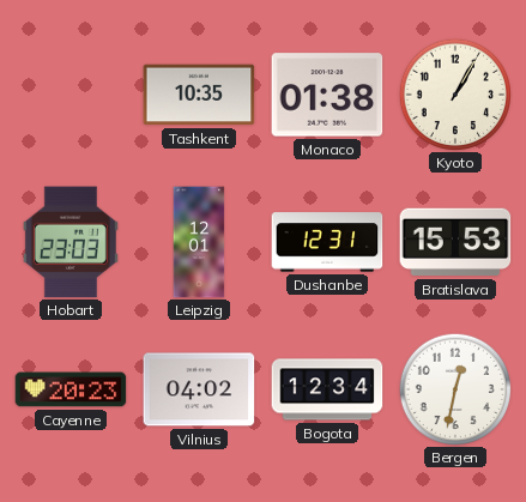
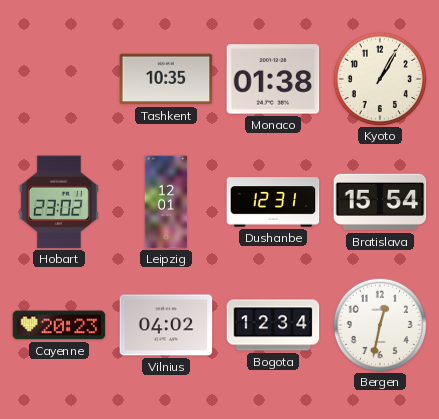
Hobart: 23:03 -> 23:02
Bratislava: 15:53 -> 15:54
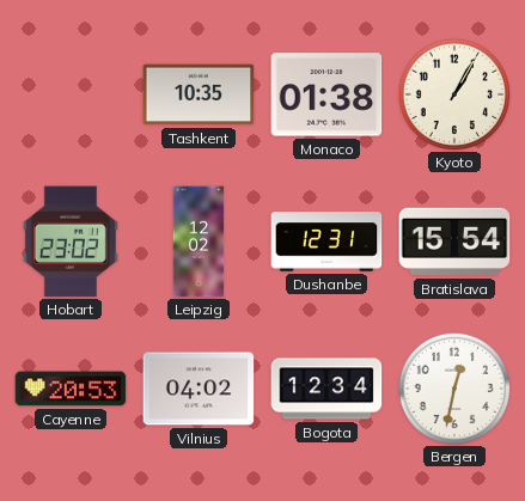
Leipzig: 12:01 -> 12:02
Cayenne: 20:23 -> 20:53
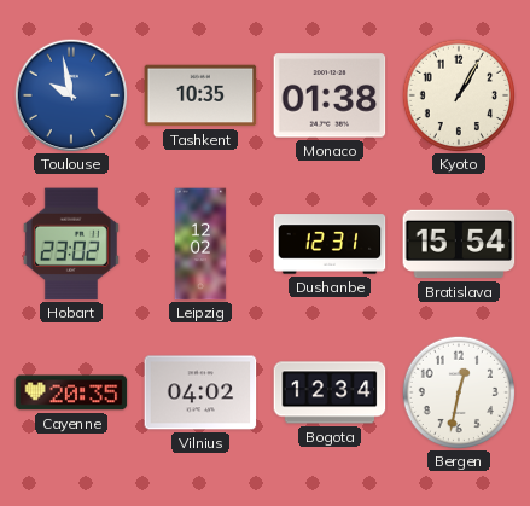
Toulouse: none -> 9:58
Cayenne: 20:53 -> 20:35
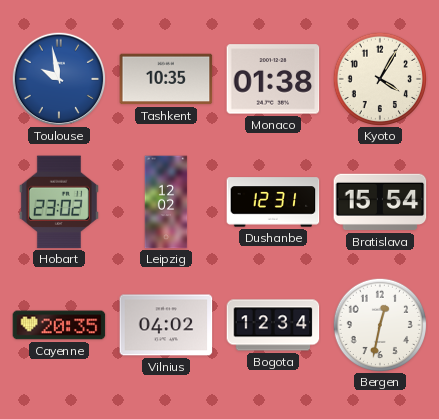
Kyoto: 1:05 -> 4:05
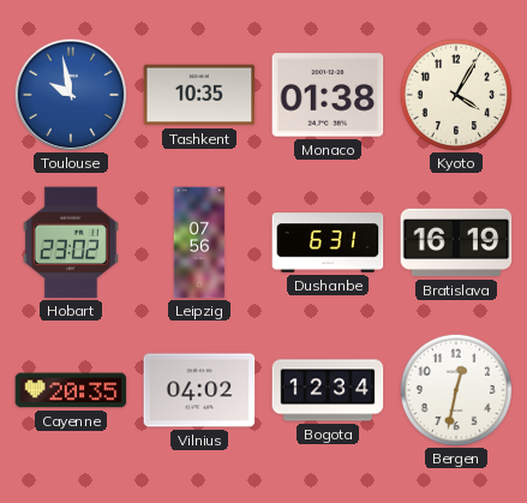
Leipzig: 12:02 -> 07:56
Dushanbe: 12:31 -> 6:31
Bratislava: 15:54 -> 16:19
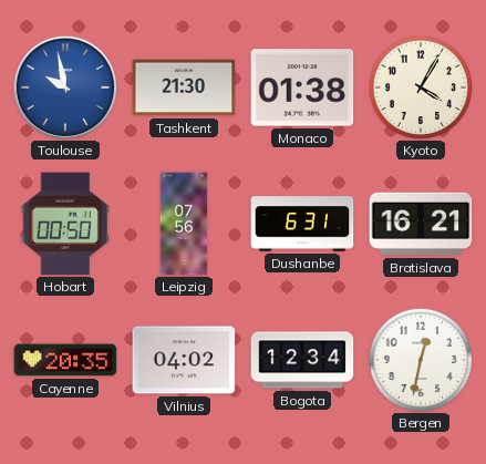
Tashkent: 10:35 -> 21:30
Hobart: 23:02 -> 00:50
Bratislava: 16:19 -> 16:21
